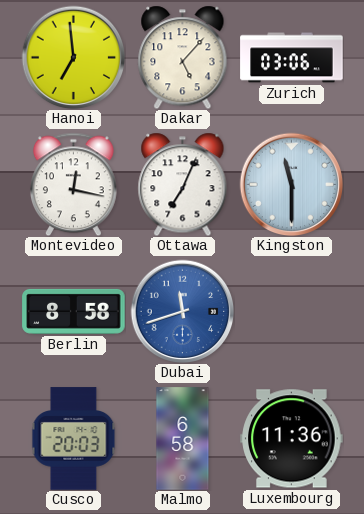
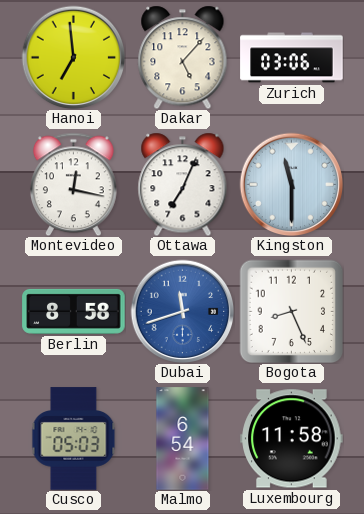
Bogota: none -> 8:26
Cusco: 20:03 -> 05:03
Malmo: 6:58 -> 6:54
Luxembourg: 11:36 -> 11:58
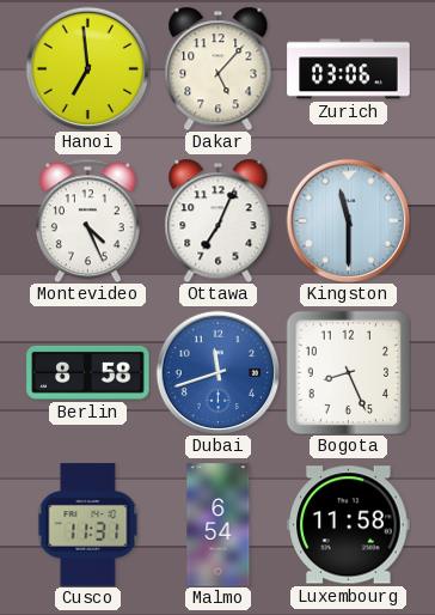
Montevideo: 12:17 -> 4:26
Cusco: 05:03 -> 11:31
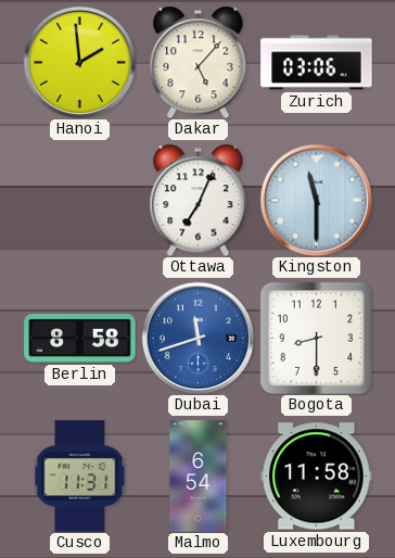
Hanoi: 6:59 -> 1:59
Montevideo: 4:26 -> none
Bogota: 8:26 -> 8:30
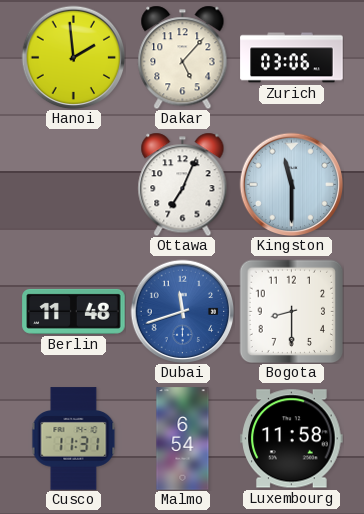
Berlin: 8:58 -> 11:48
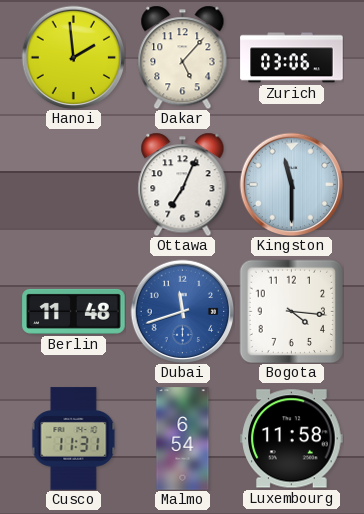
Bogota: 8:30 -> 4:16
